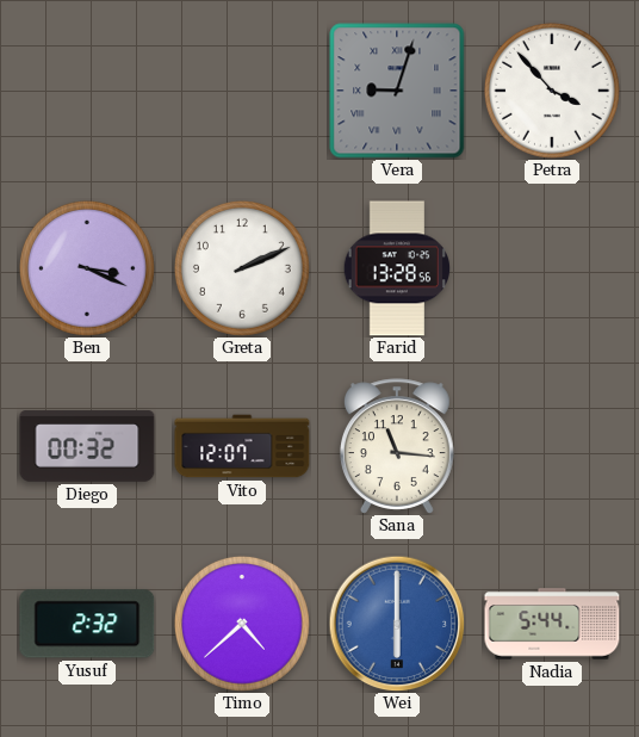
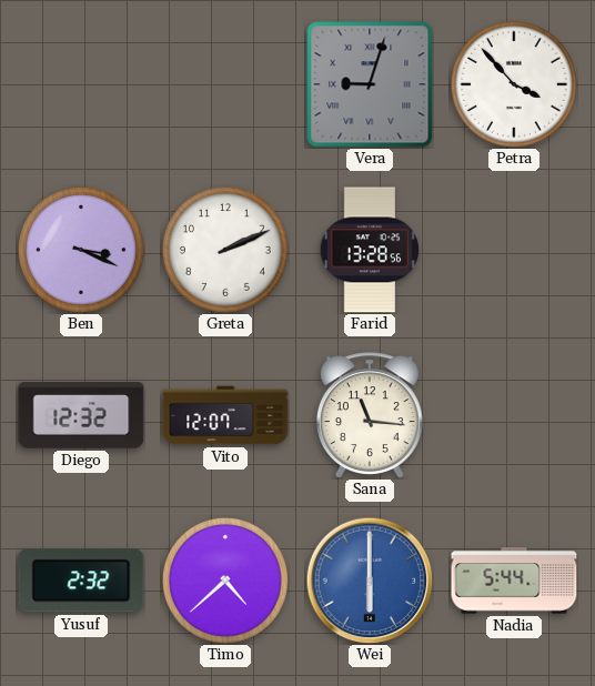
Diego: 00:32 -> 12:32
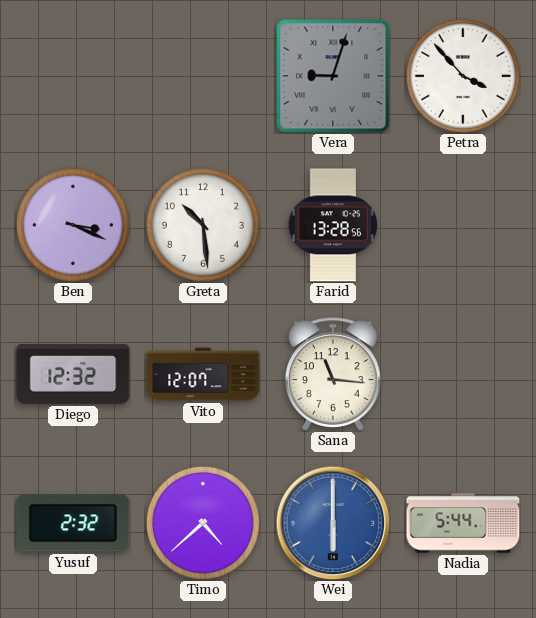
Greta: 2:11 -> 10:29
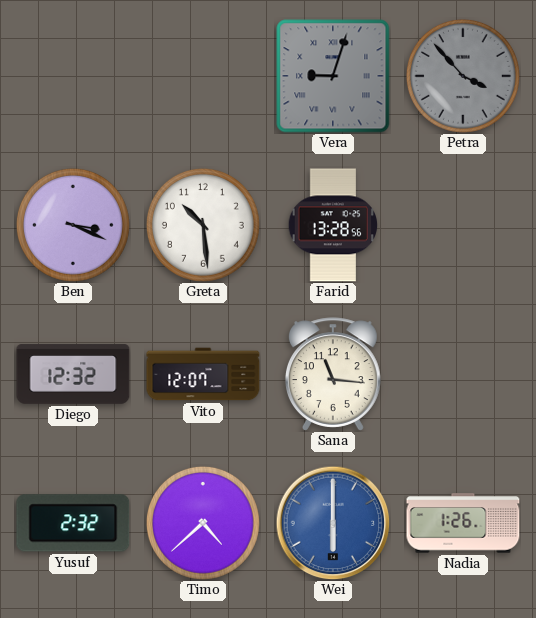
Petra dial: white -> grey
Nadia: 5:44 -> 1:26
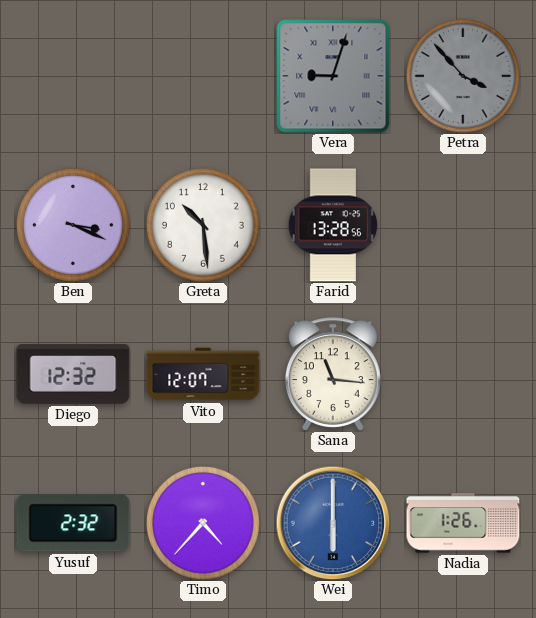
Timo: 4:38 -> 4:37
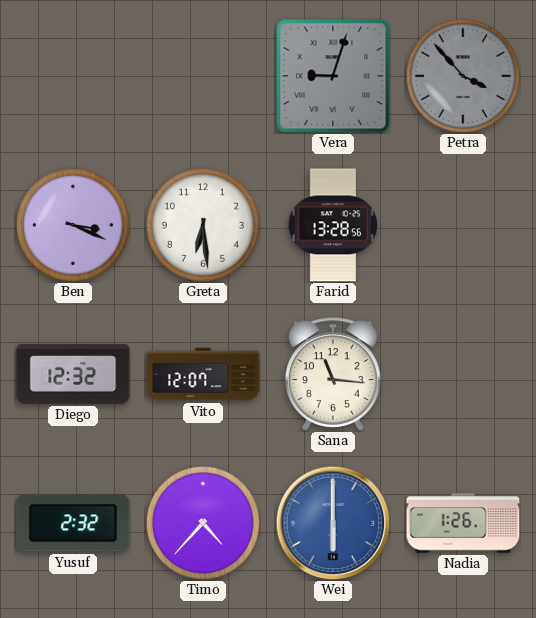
Greta: 10:29 -> 6:29
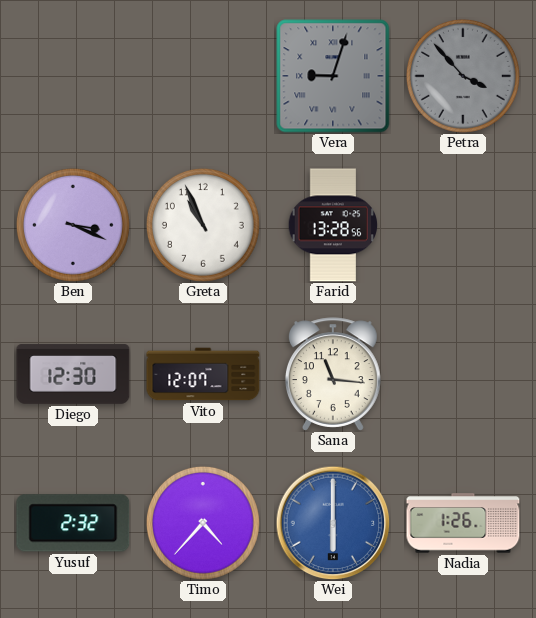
Greta: 6:29 -> 10:56
Diego: 12:32 -> 12:30
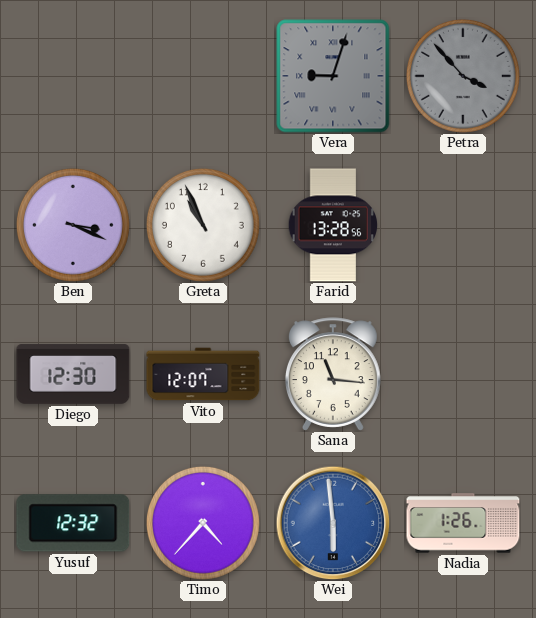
Yusuf: 2:32 -> 12:32
Wei: 6:00 -> 5:59
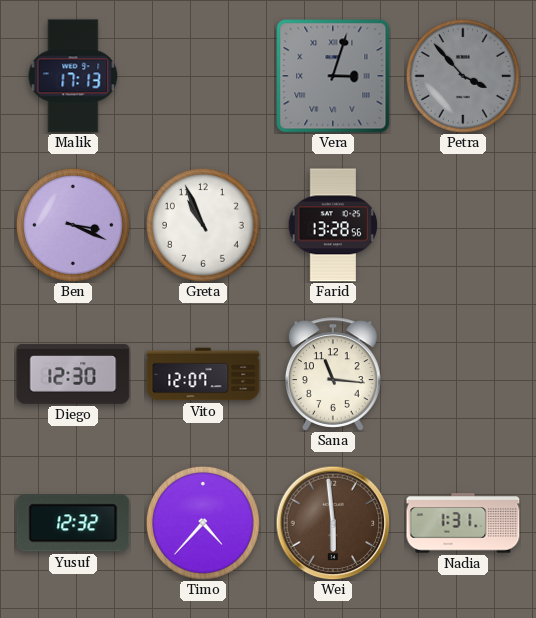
Malik: none -> 17:13
Vera: 9:03 -> 3:03
Wei dial: blue -> brown
Nadia: 1:26 -> 1:31
